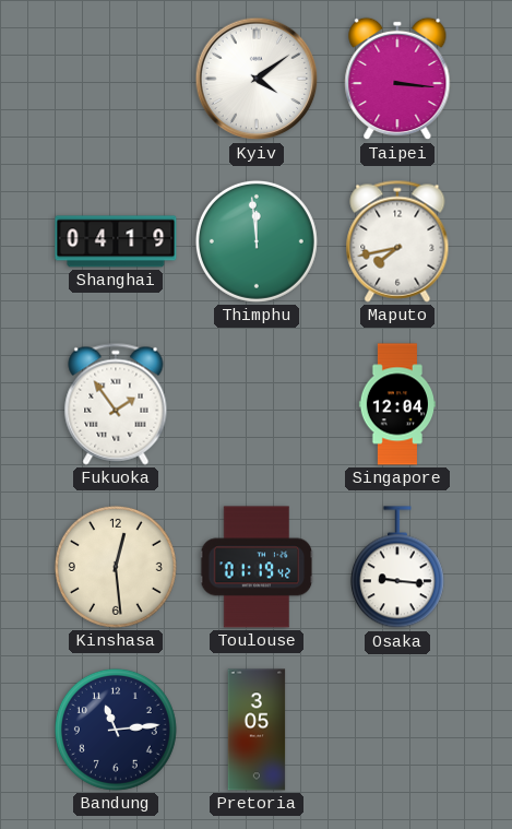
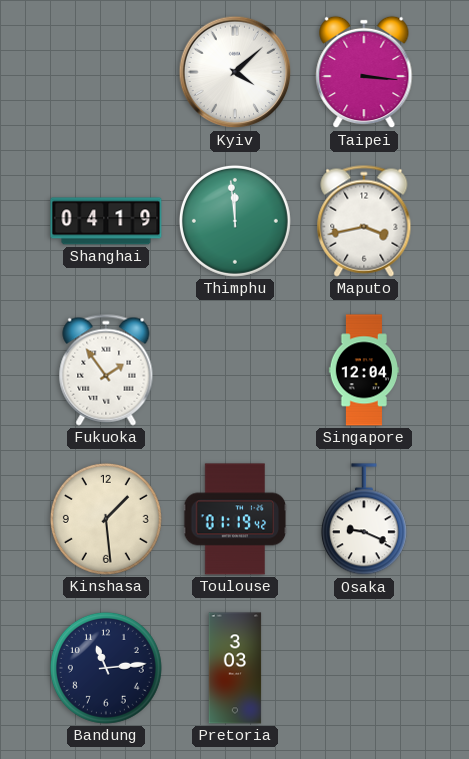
Kyiv: 4:09 -> 4:08
Maputo: 7:43 -> 3:43
Kinshasa: 12:29 -> 1:29
Osaka: 9:16 -> 9:19
Pretoria: 3:05 -> 3:03
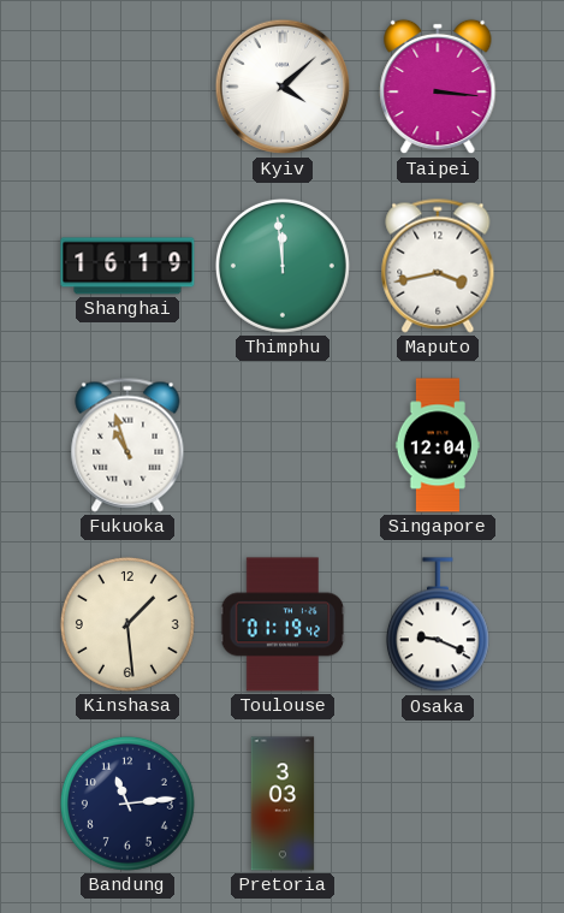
Shanghai: 04:19 -> 16:19
Fukuoka: 1:54 -> 10:57
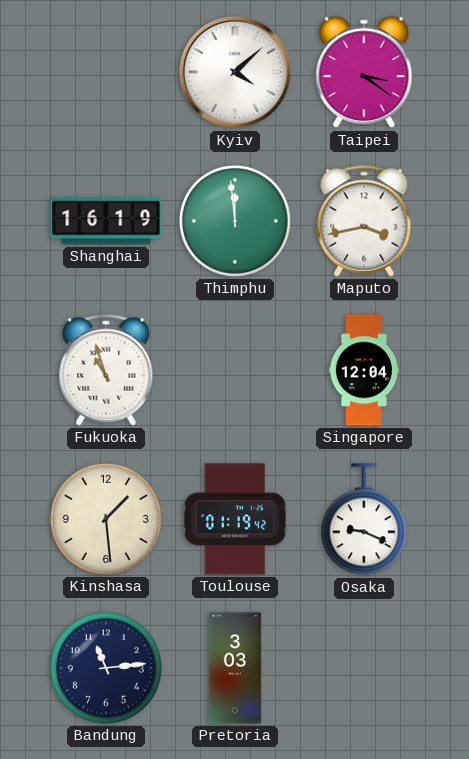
Taipei: 3:16 -> 3:21
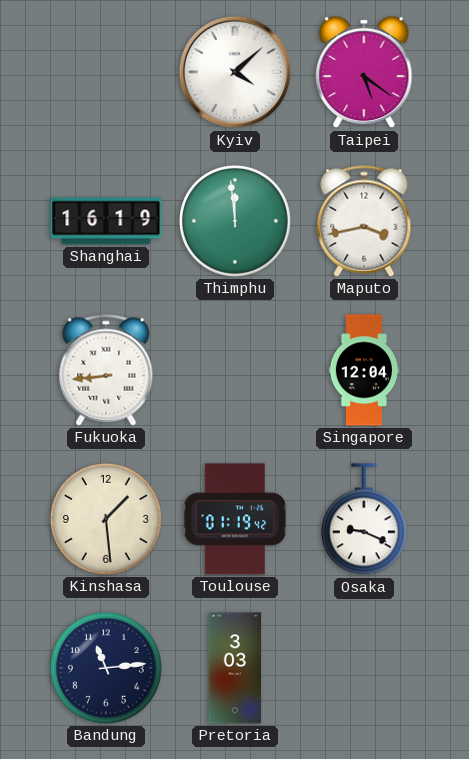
Taipei: 3:21 -> 5:21
Fukuoka: 10:57 -> 8:44
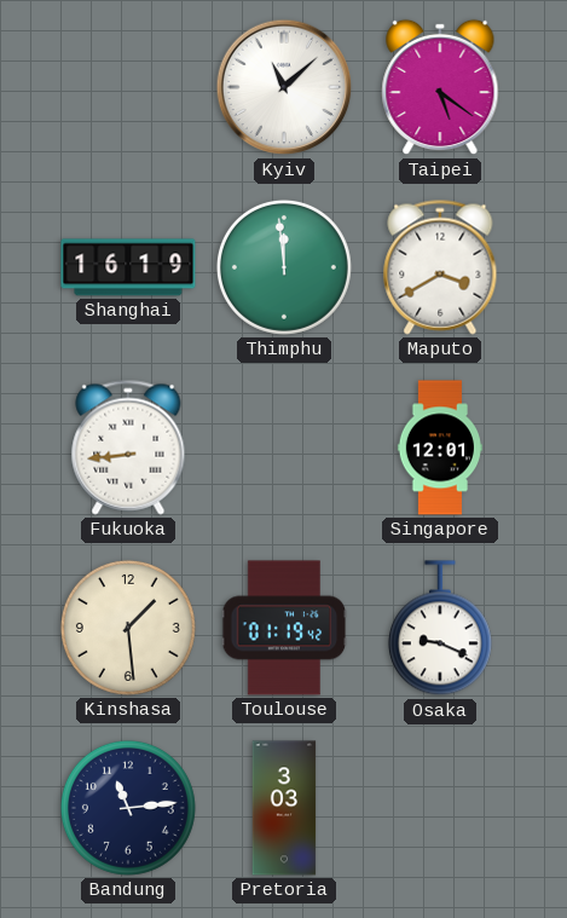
Kyiv: 4:08 -> 11:08
Maputo: 3:43 -> 3:40
Singapore: 12:04 -> 12:01
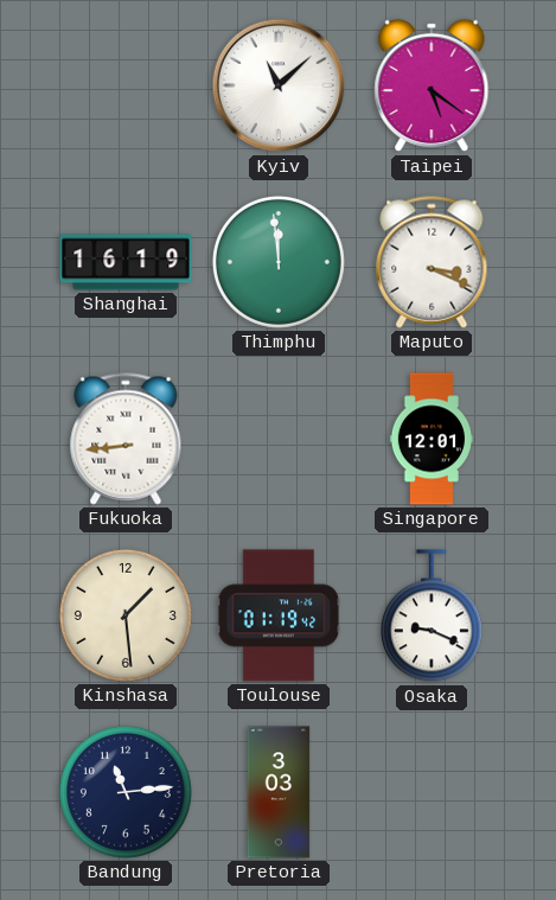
Maputo: 3:40 -> 3:19
